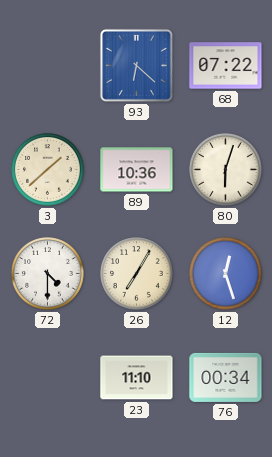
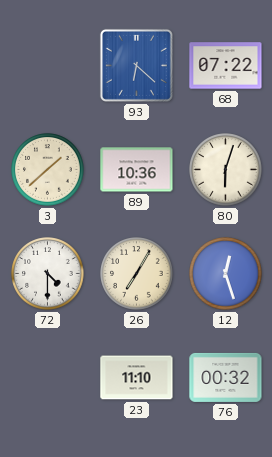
76: 00:34 -> 00:32
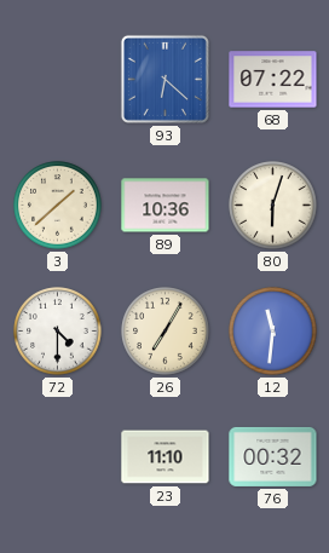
12: 12:27 -> 11:31
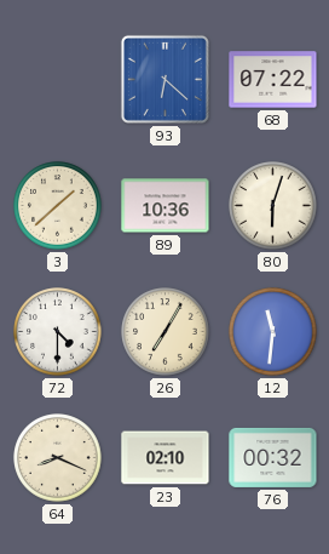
64: none -> 8:19
23: 11:10 -> 02:10
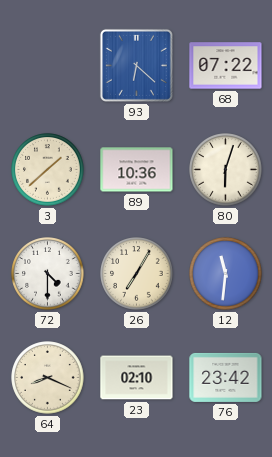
76: 00:32 -> 23:42
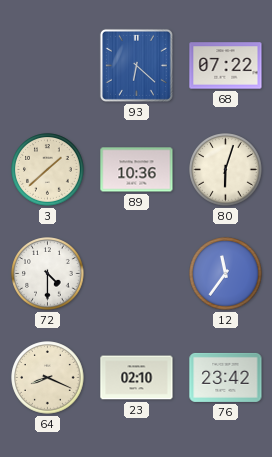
26: 7:05 -> none
12: 11:31 -> 11:36
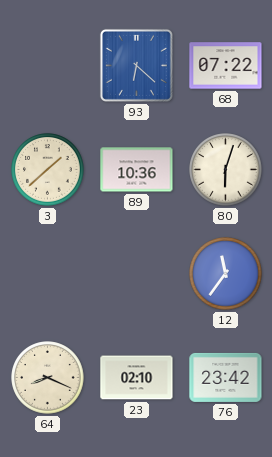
72: 4:30 -> none
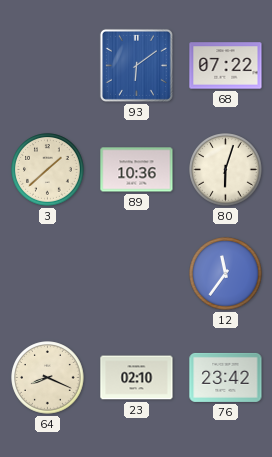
93: 6:22 -> 6:09
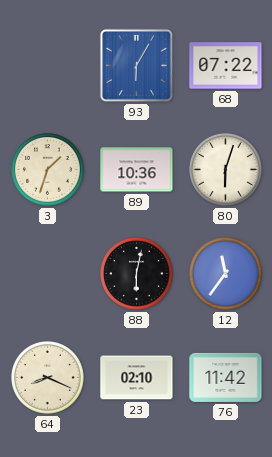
93: 6:09 -> 6:05
3: 1:38 -> 1:33
88: none -> 6:02
76: 23:42 -> 11:42
